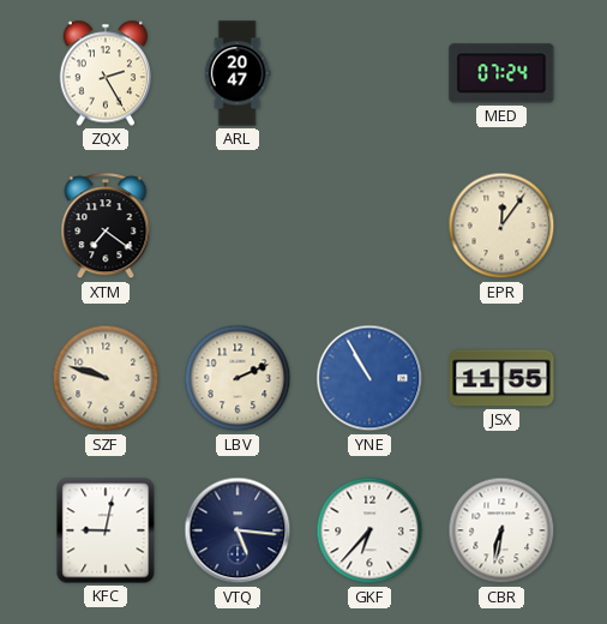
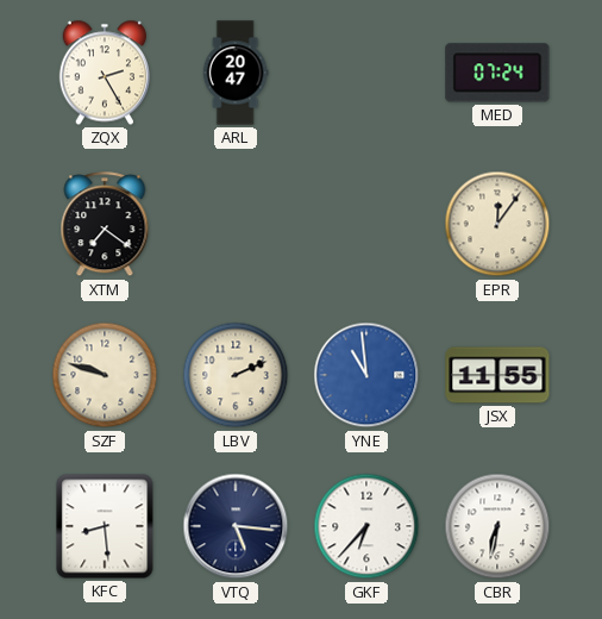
YNE: 10:55 -> 10:59
KFC: 9:02 -> 8:29
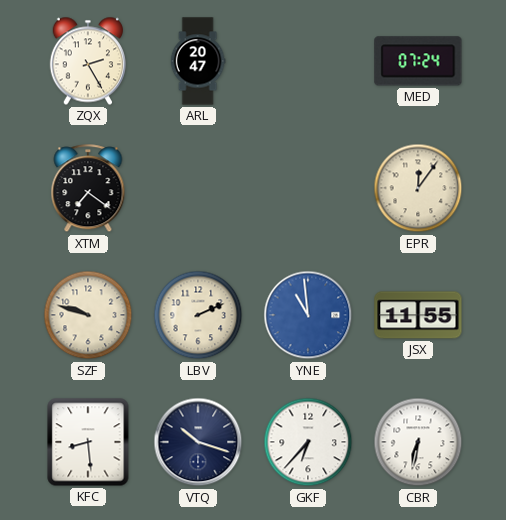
VTQ: 5:16 -> 10:18
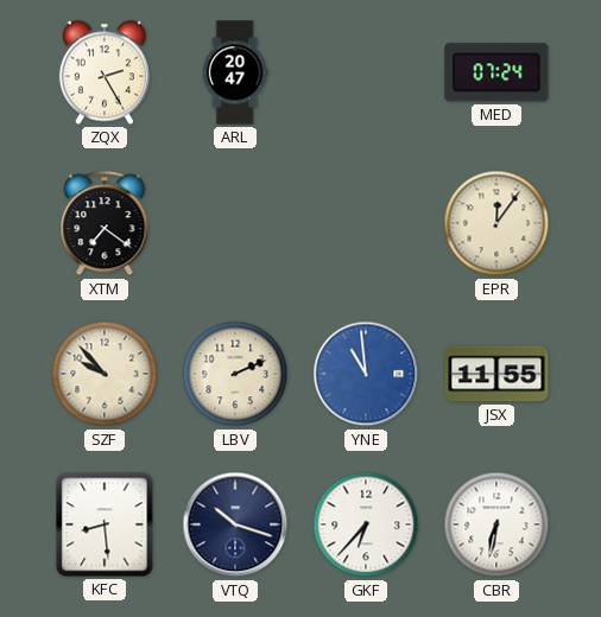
SZF: 9:48 -> 9:53
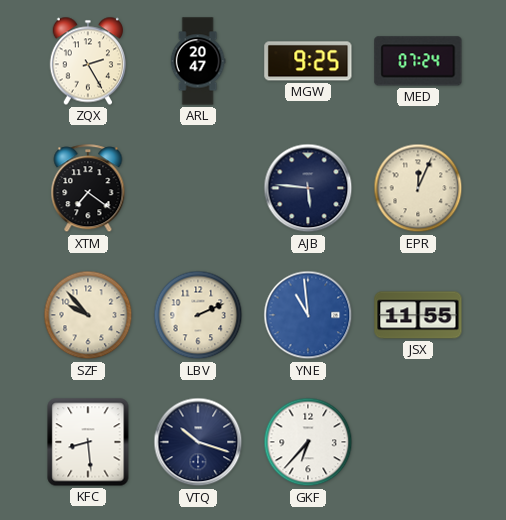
MGW: none -> 9:25
AJB: none -> 5:46
EPR: 12:06 -> 12:04
CBR: 6:32 -> none
